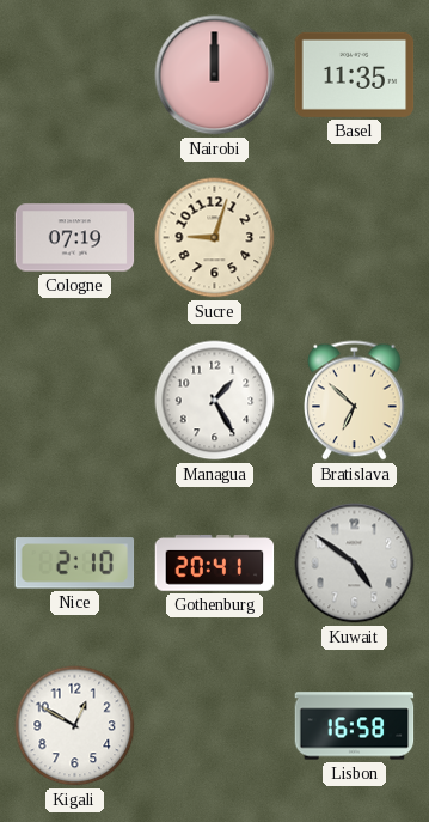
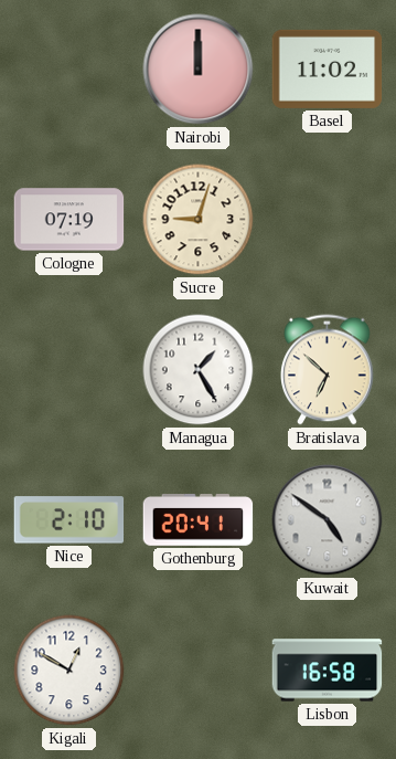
Basel: 11:35 -> 11:02
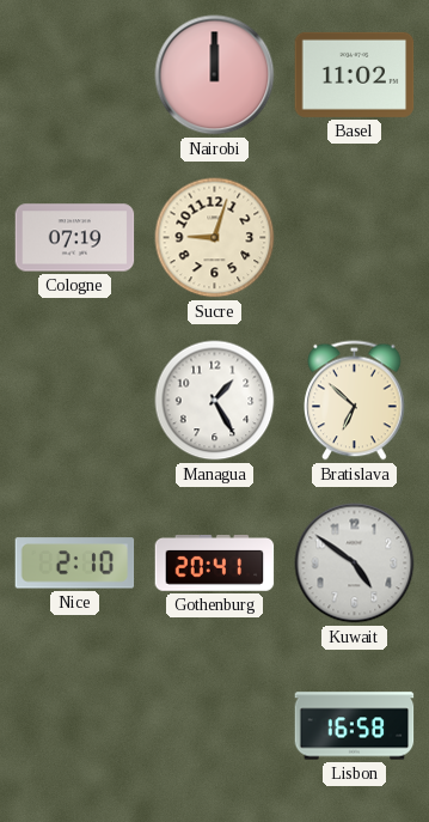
Kigali: 12:50 -> none
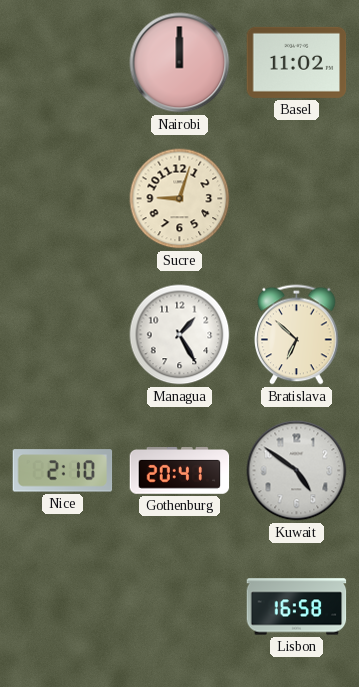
Cologne: 07:19 -> none
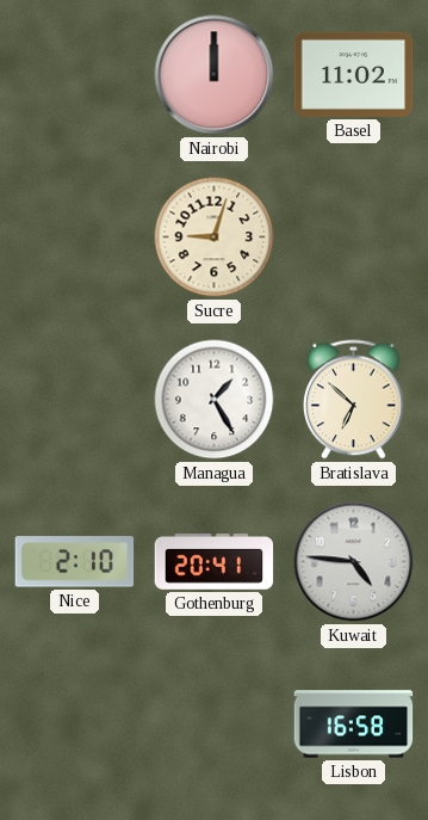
Kuwait: 4:51 -> 4:46
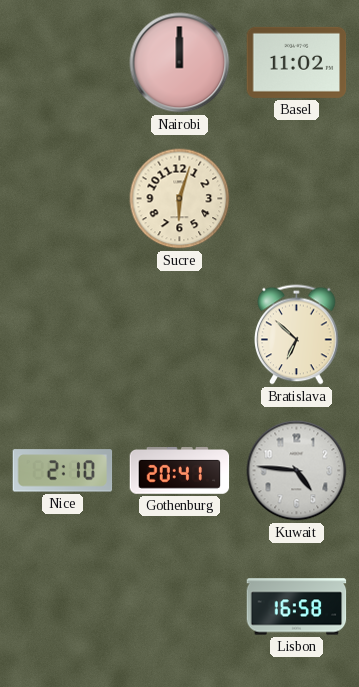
Sucre: 9:03 -> 6:03
Managua: 1:25 -> none
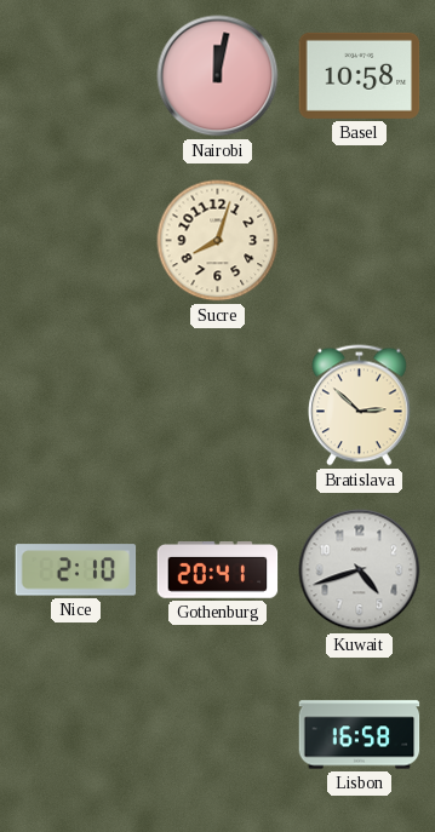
Nairobi: 12:00 -> 12:02
Basel: 11:02 -> 10:58
Sucre: 6:03 -> 8:03
Bratislava: 6:52 -> 2:52
Kuwait: 4:46 -> 4:42
